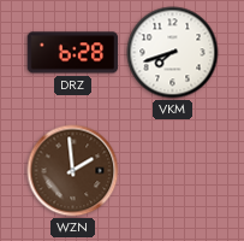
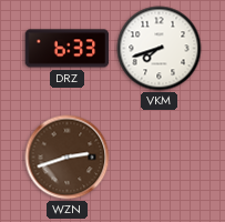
DRZ: 6:28 -> 6:33
WZN: 1:59 -> 2:42
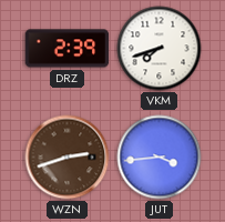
DRZ: 6:33 -> 2:39
JUT: none -> 3:44
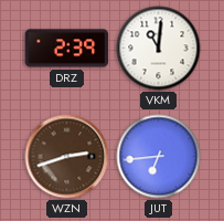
VKM: 7:42 -> 11:01
JUT: 3:44 -> 6:44
